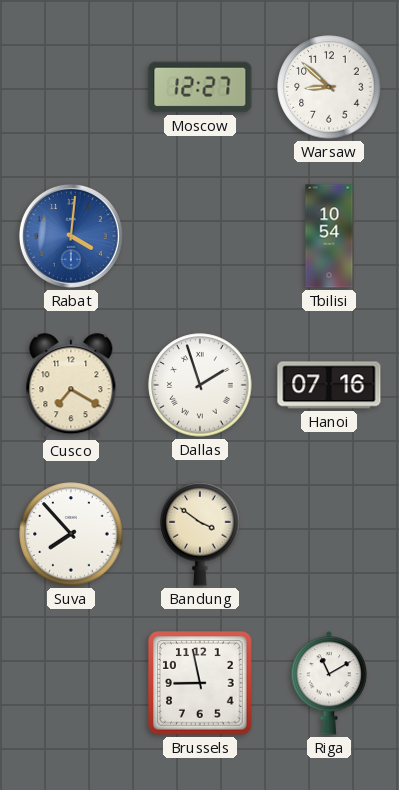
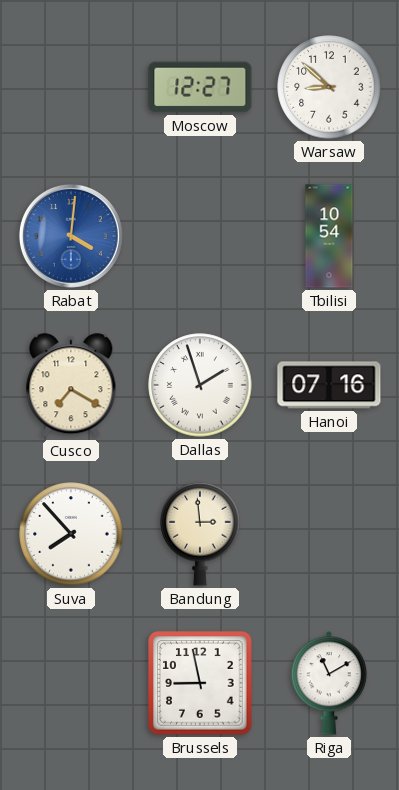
Bandung: 3:51 -> 2:59
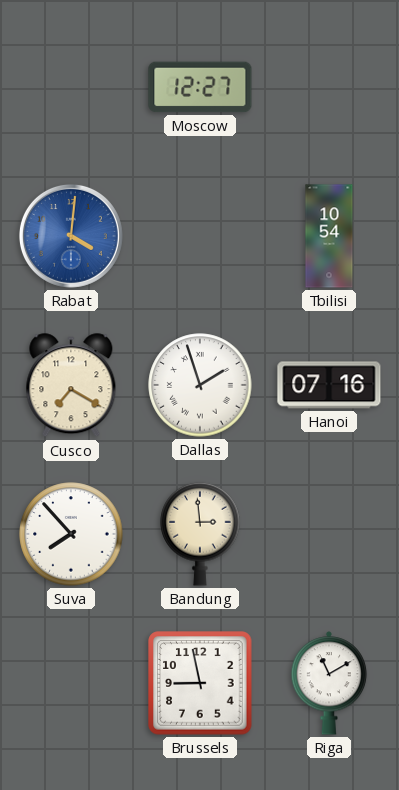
Warsaw: 8:52 -> none
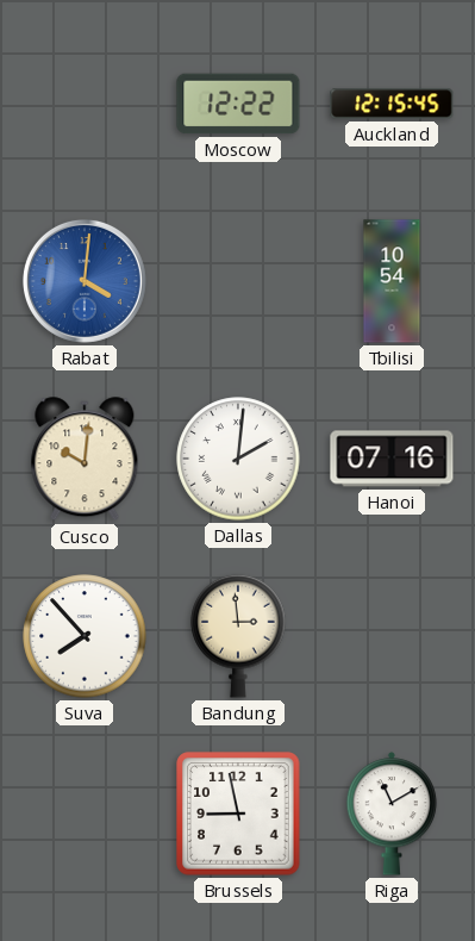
Moscow: 12:27 -> 12:22
Auckland: none -> 12:15
Cusco: 7:20 -> 10:01
Dallas: 1:57 -> 2:01
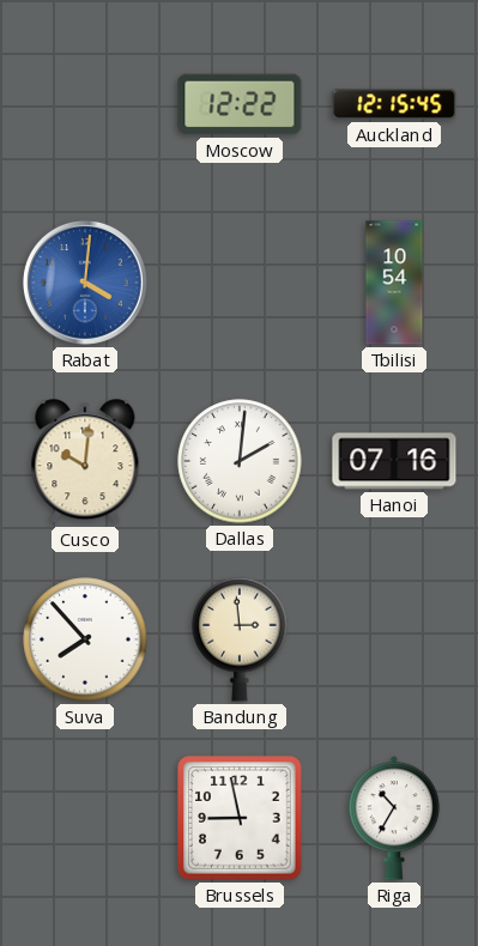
Riga: 11:10 -> 10:35
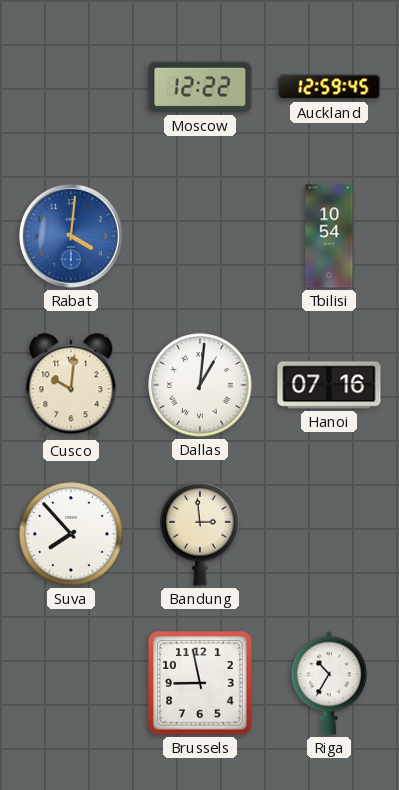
Auckland: 12:15 -> 12:59
Dallas: 2:01 -> 1:01
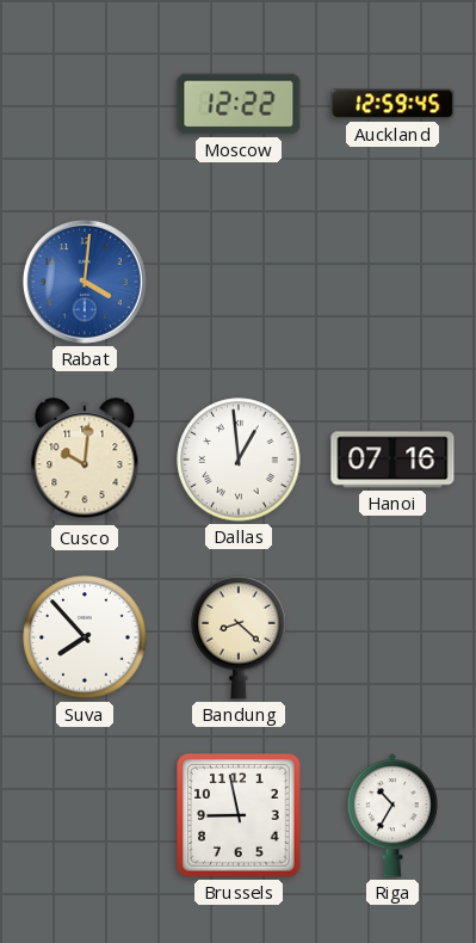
Tbilisi: 10:54 -> none
Dallas: 1:01 -> 12:59
Bandung: 2:59 -> 8:22
